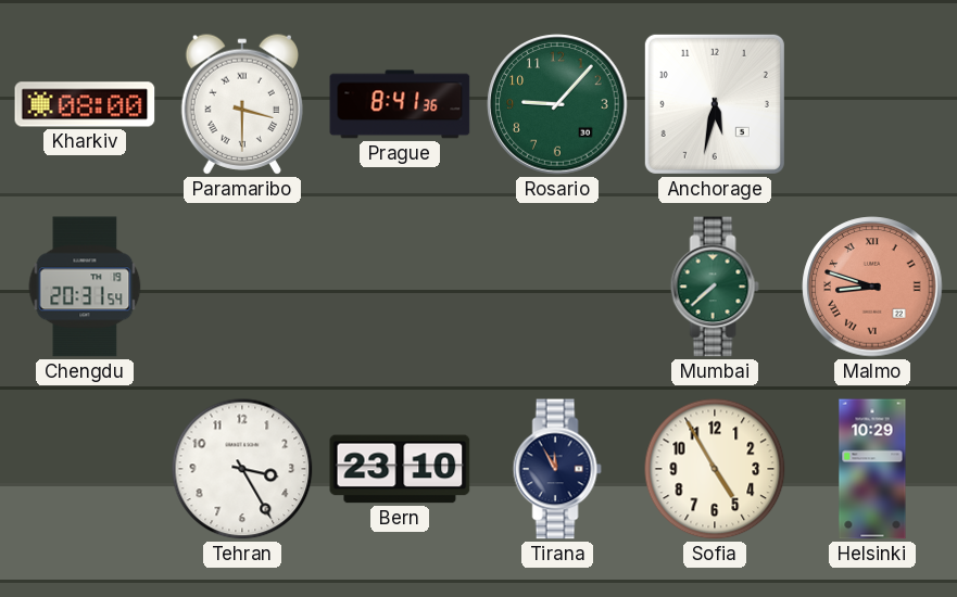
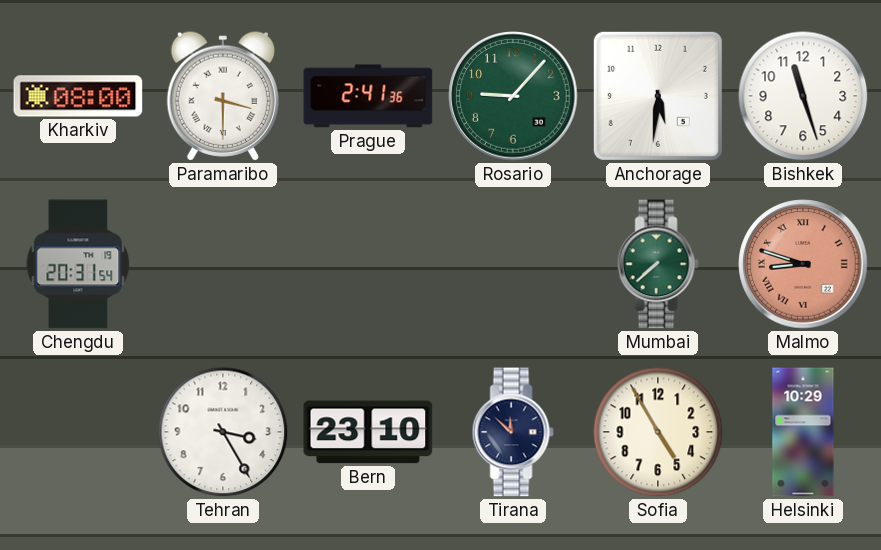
Prague: 8:41 -> 2:41
Anchorage: 5:32 -> 5:31
Bishkek: none -> 11:27
Tirana: 11:55 -> 11:52
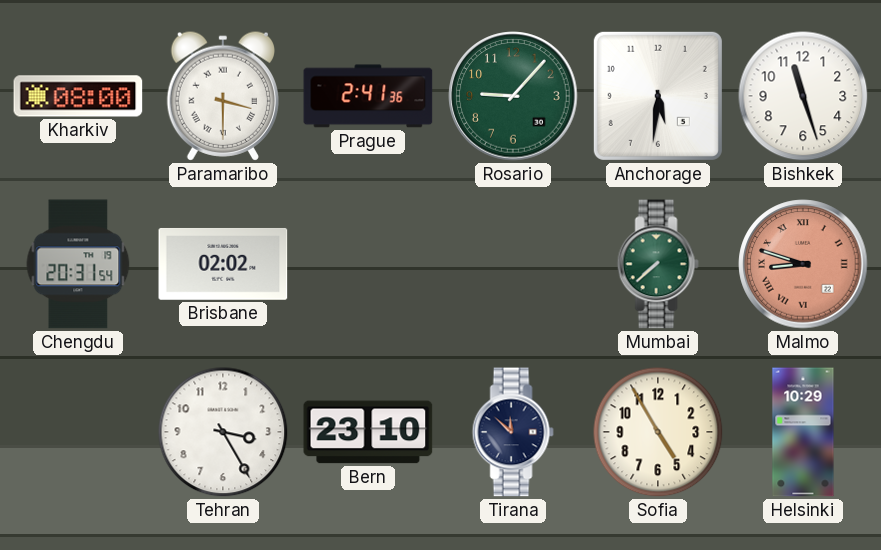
Brisbane: none -> 02:02
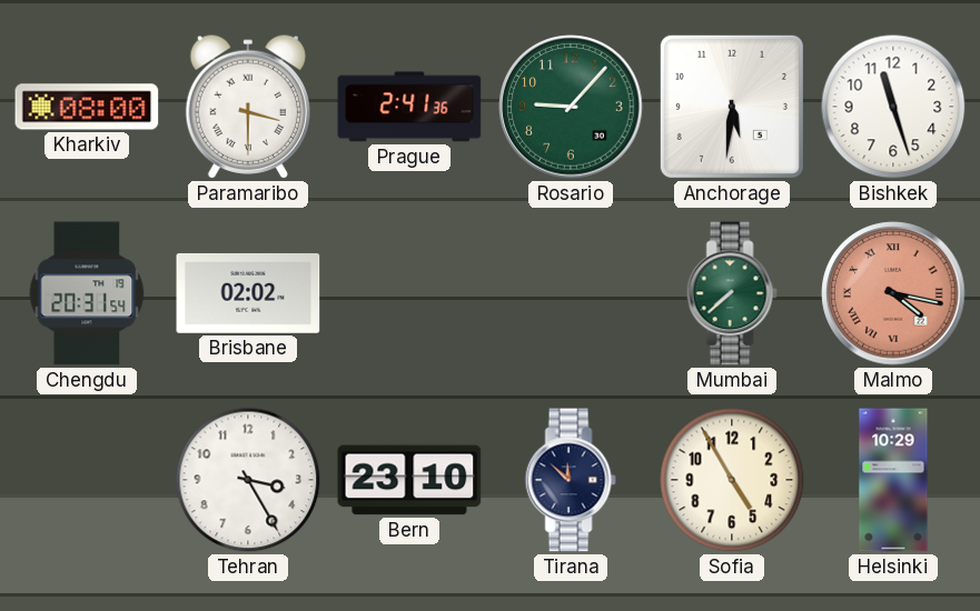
Malmo: 8:48 -> 4:17
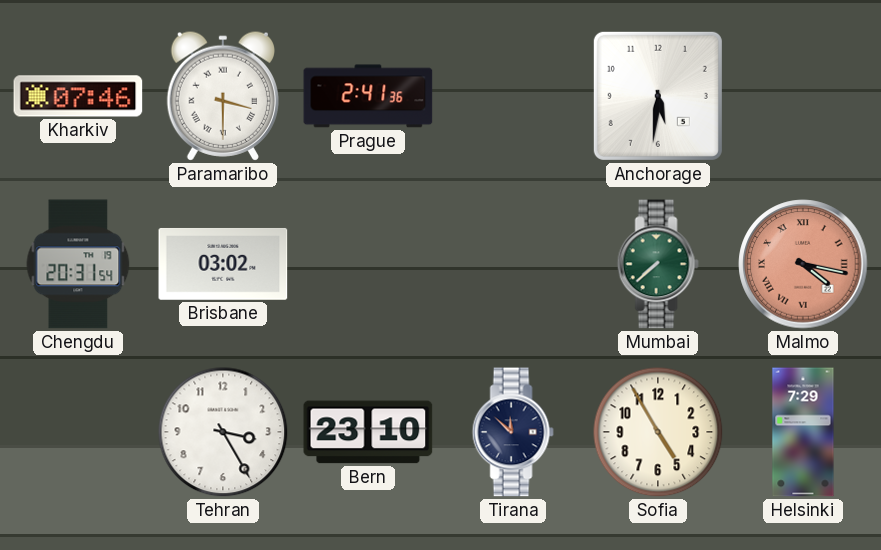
Kharkiv: 08:00 -> 07:46
Rosario: 9:07 -> none
Bishkek: 11:27 -> none
Brisbane: 02:02 -> 03:02
Helsinki: 10:29 -> 7:29
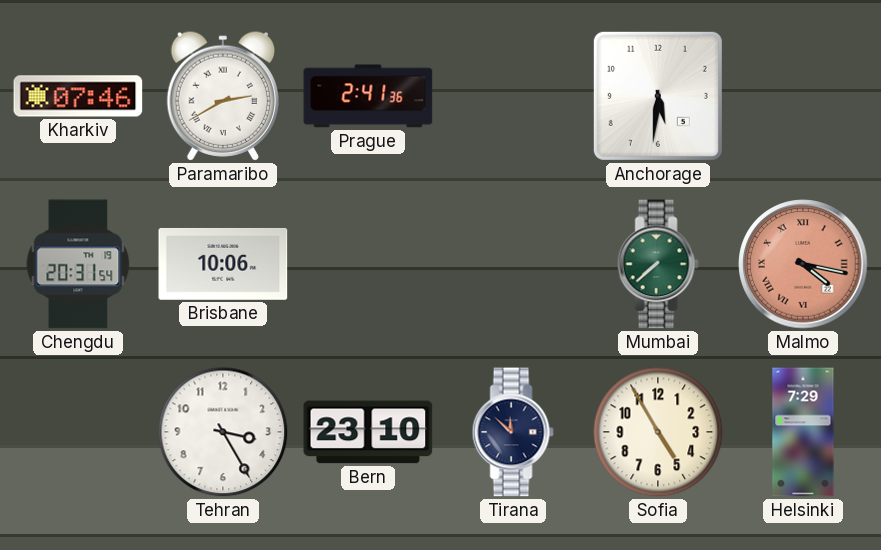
Paramaribo: 3:30 -> 2:40
Brisbane: 03:02 -> 10:06
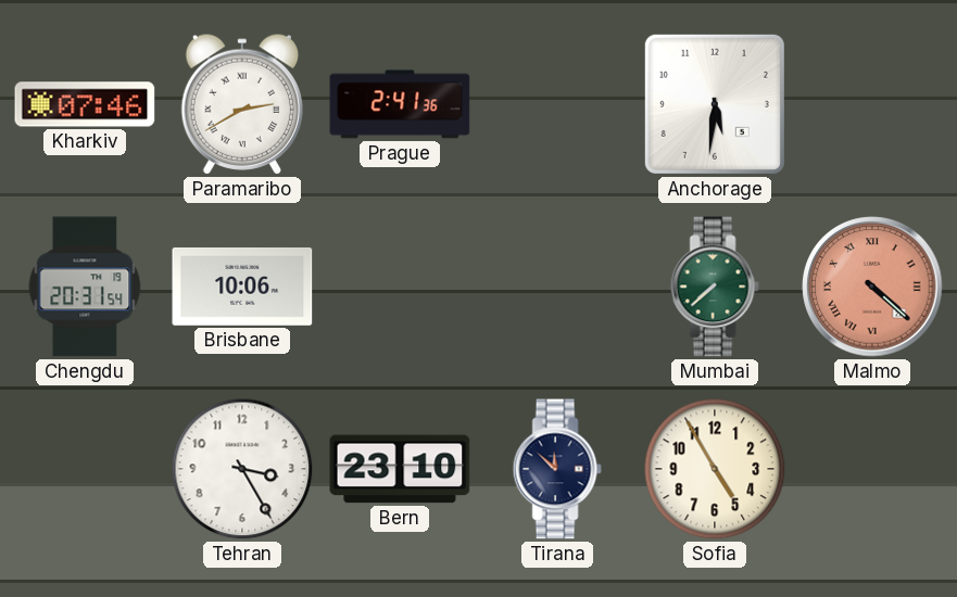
Malmo: 4:17 -> 4:22
Helsinki: 7:29 -> none
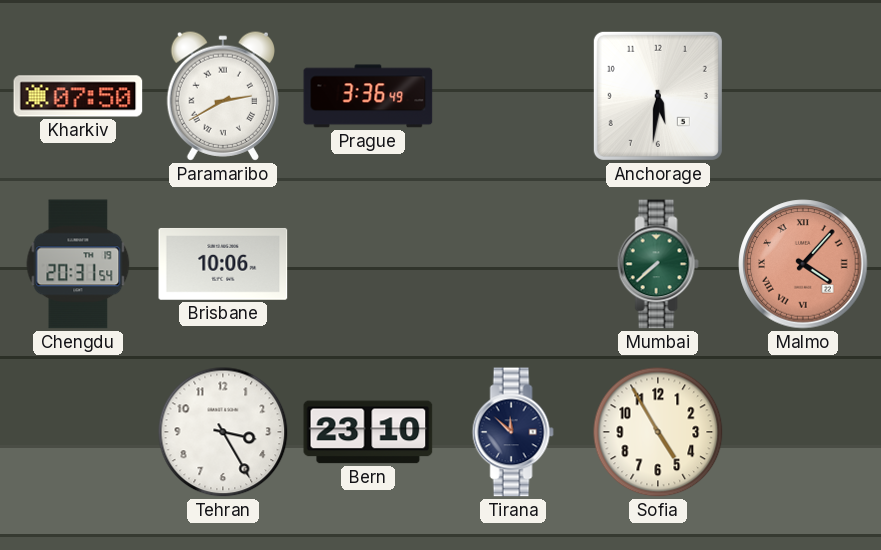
Kharkiv: 07:46 -> 07:50
Prague: 2:41 -> 3:36
Malmo: 4:22 -> 4:07
